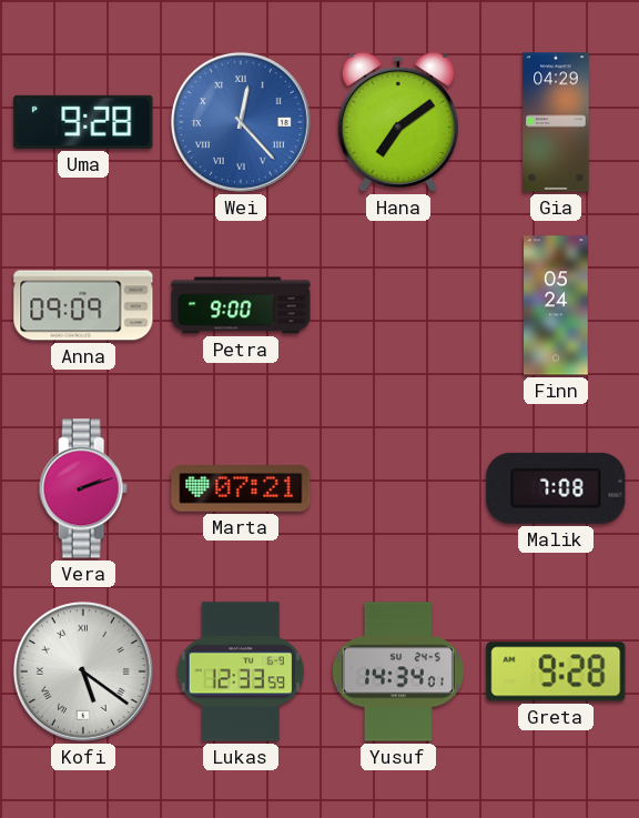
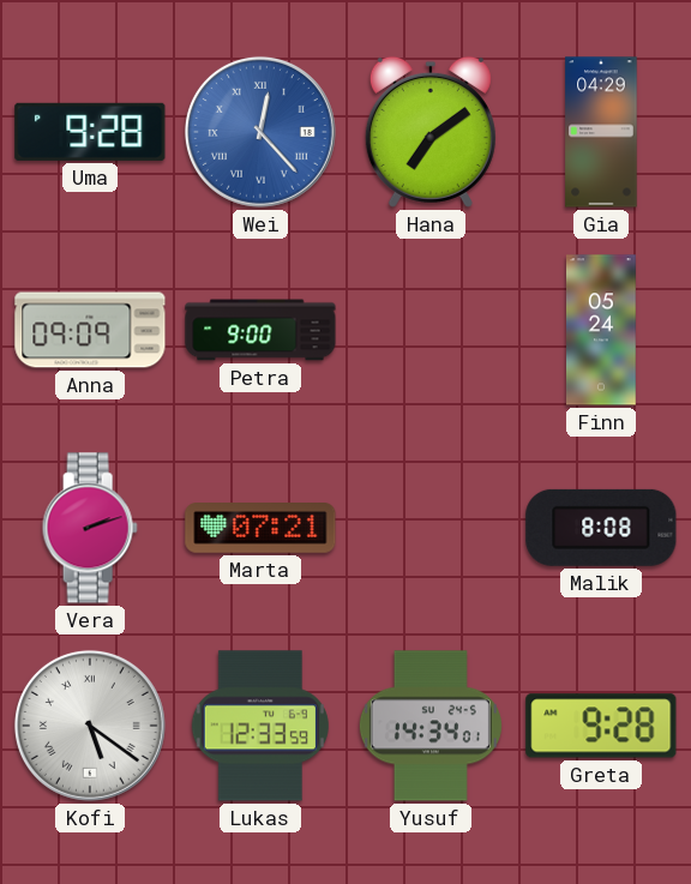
Malik: 7:08 -> 8:08
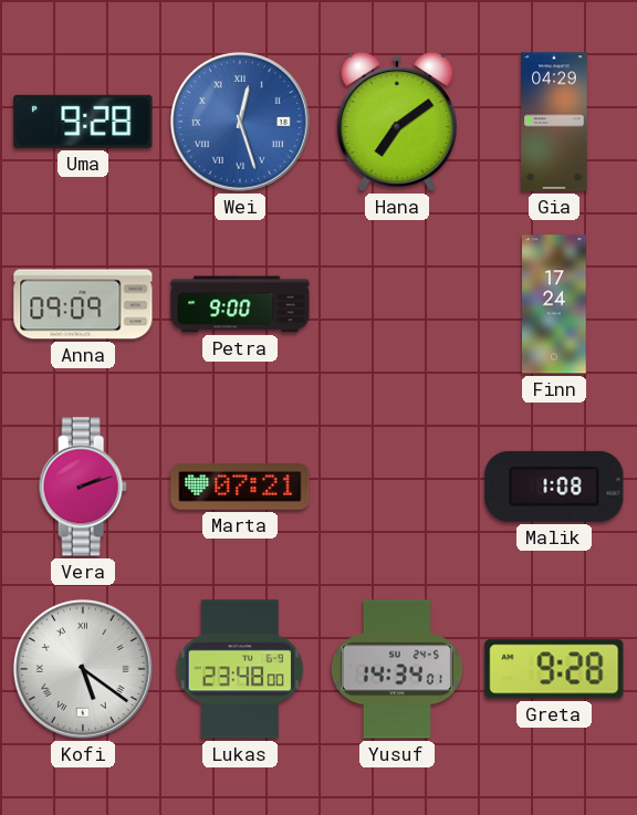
Wei: 12:23 -> 12:27
Finn: 05:24 -> 17:24
Malik: 8:08 -> 1:08
Lukas: 12:33 -> 23:48
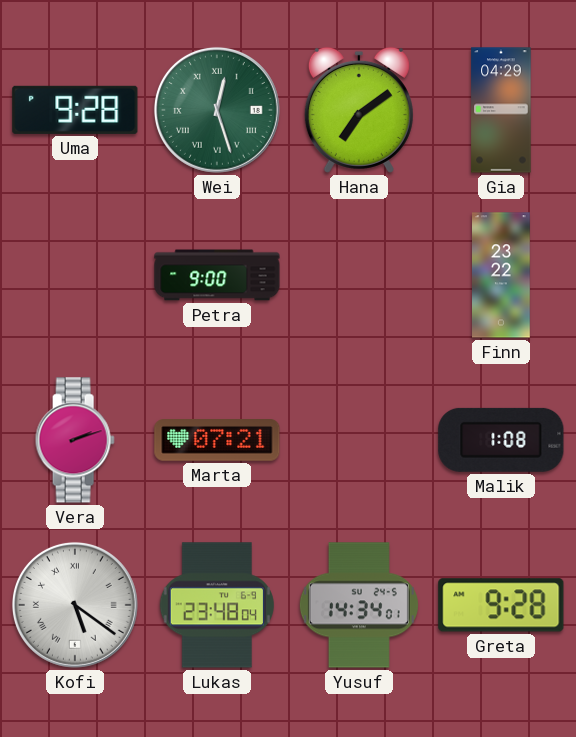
Wei dial: blue -> green
Anna: 09:09 -> none
Finn: 17:24 -> 23:22
Lukas: 23:48:00 -> 23:48:04
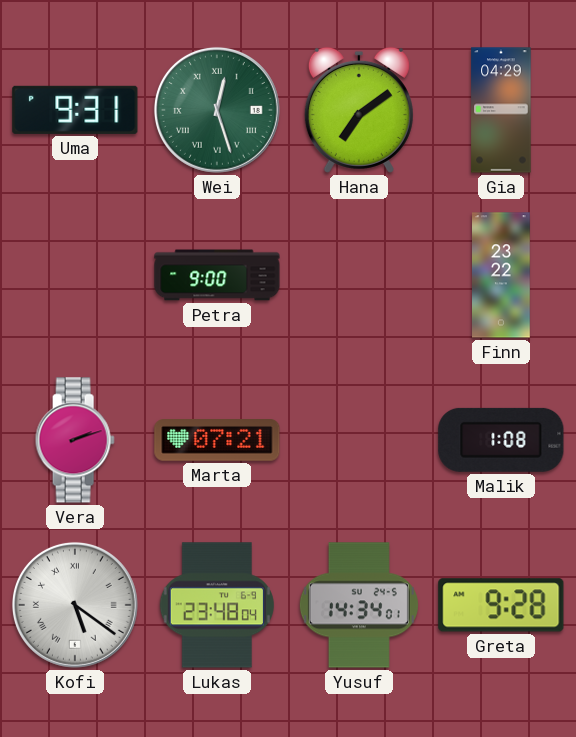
Uma: 9:28 -> 9:31
